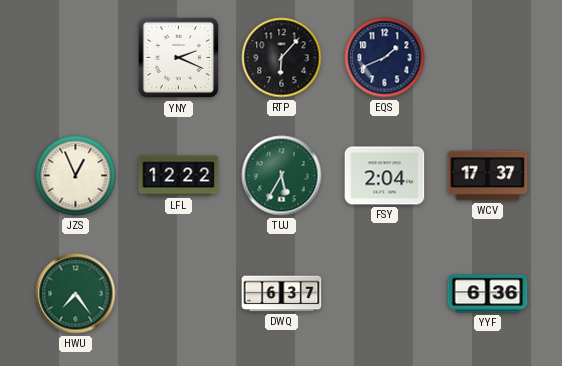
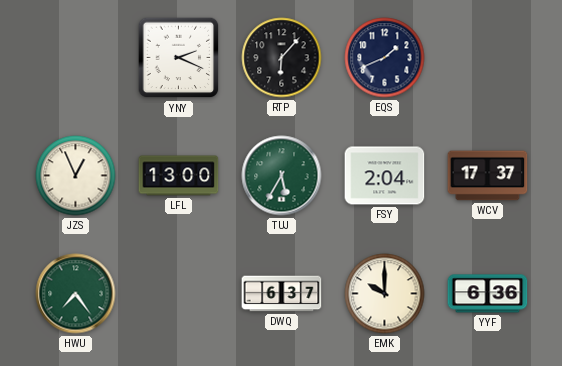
LFL: 12:22 -> 13:00
EMK: none -> 10:00
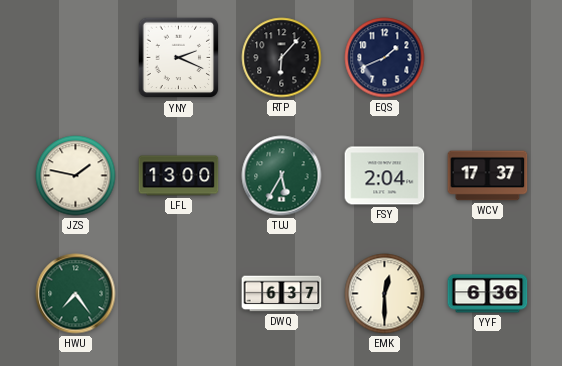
JZS: 12:56 -> 1:47
EMK: 10:00 -> 12:30
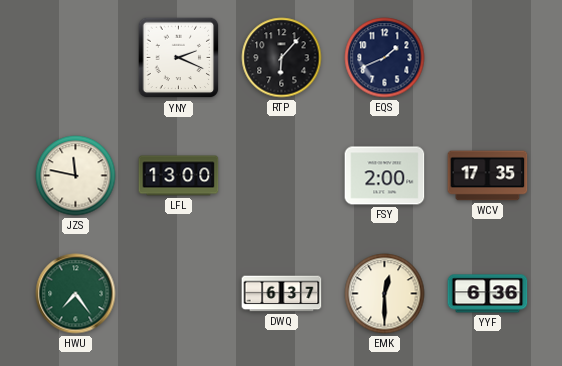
JZS: 1:47 -> 11:47
TUJ: 5:35 -> none
FSY: 2:04 -> 2:00
WCV: 17:37 -> 17:35
